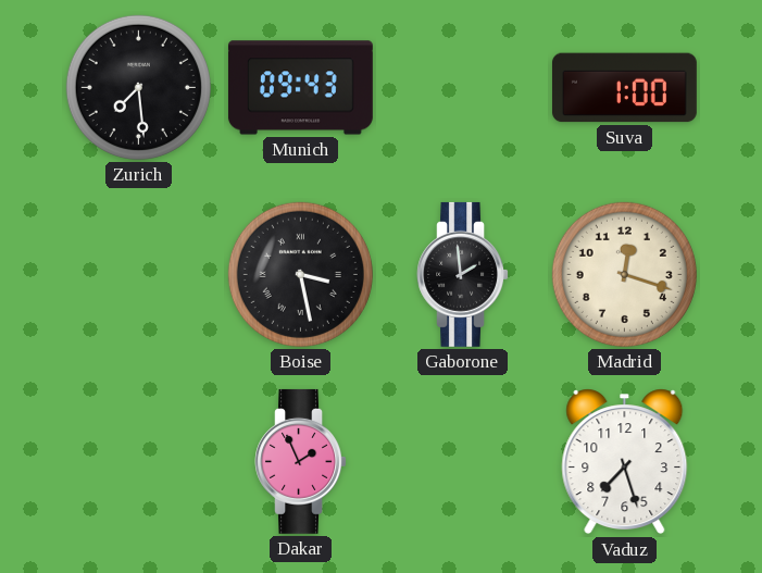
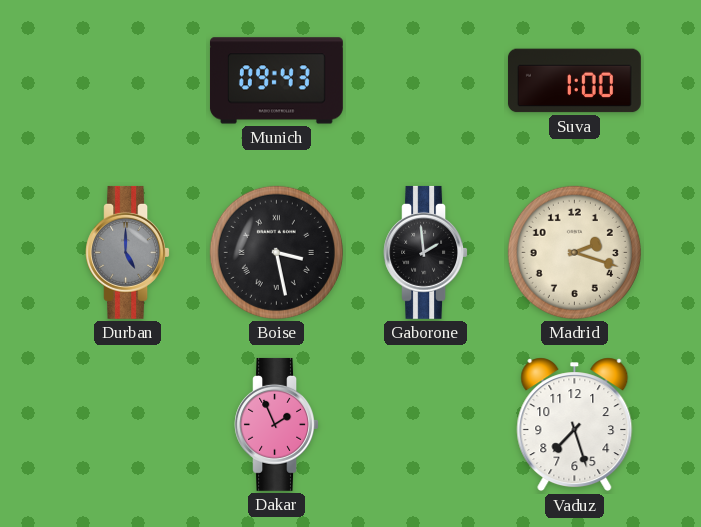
Zurich: 7:29 -> none
Durban: none -> 5:00
Madrid: 12:18 -> 2:18
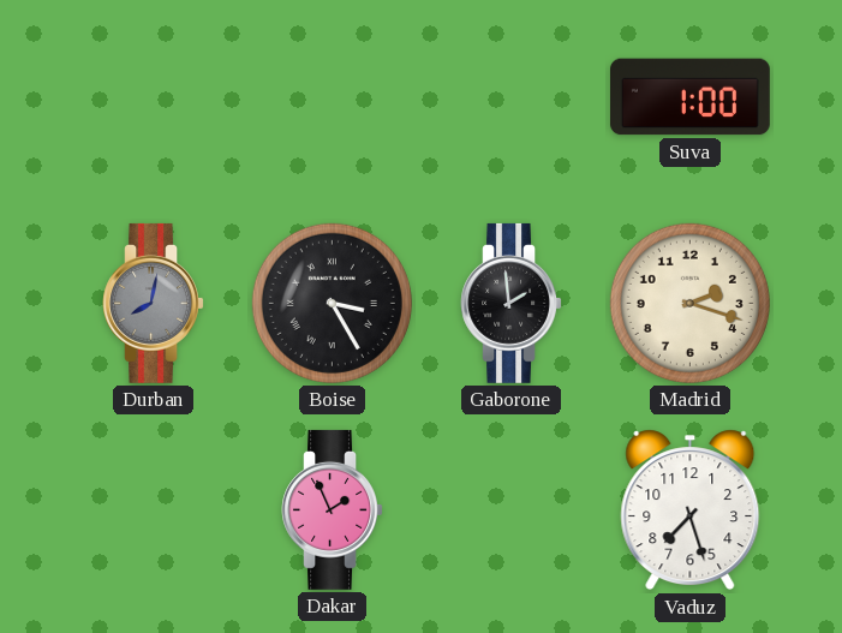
Munich: 09:43 -> none
Durban: 5:00 -> 8:02
Boise: 3:28 -> 3:25
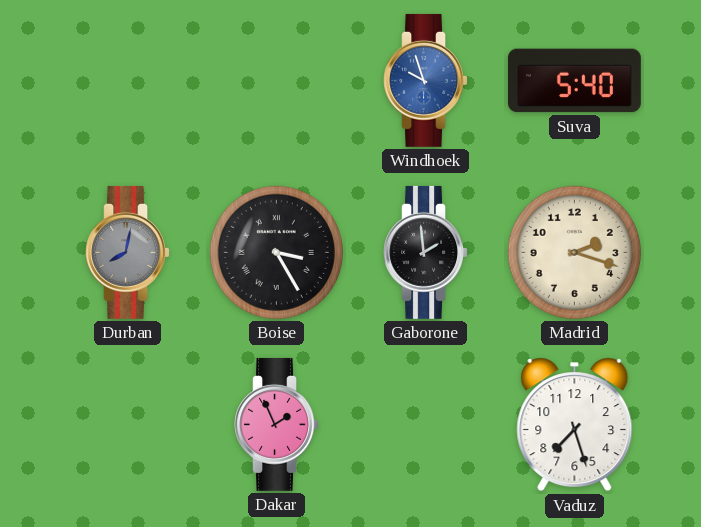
Windhoek: none -> 9:57
Suva: 1:00 -> 5:40
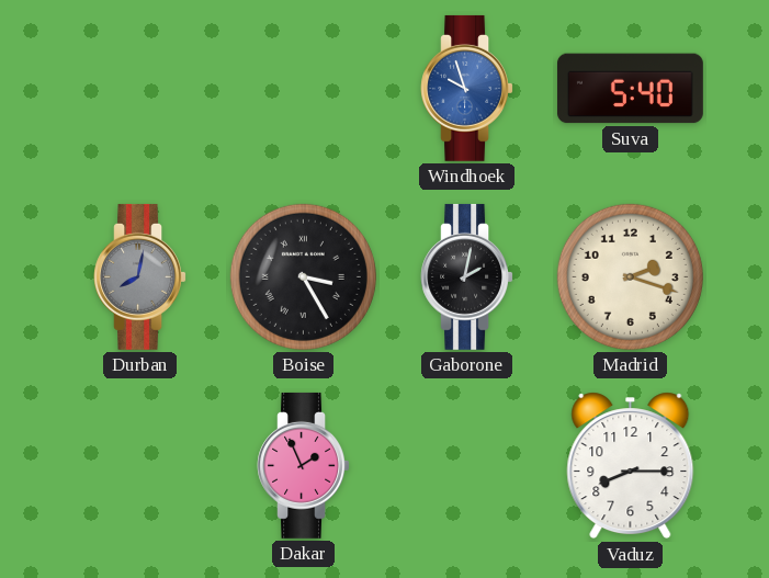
Gaborone: 1:59 -> 2:02
Vaduz: 7:27 -> 8:15
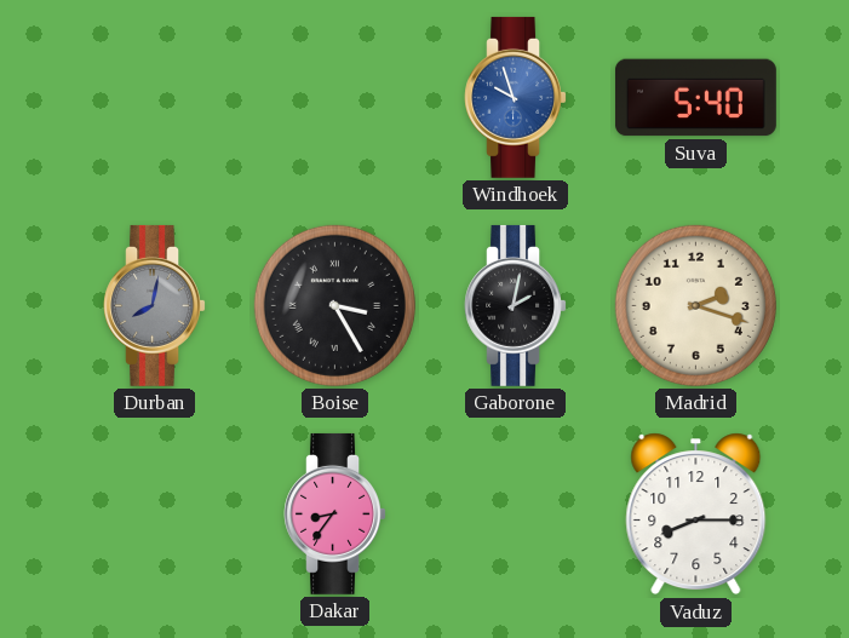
Dakar: 1:56 -> 8:36
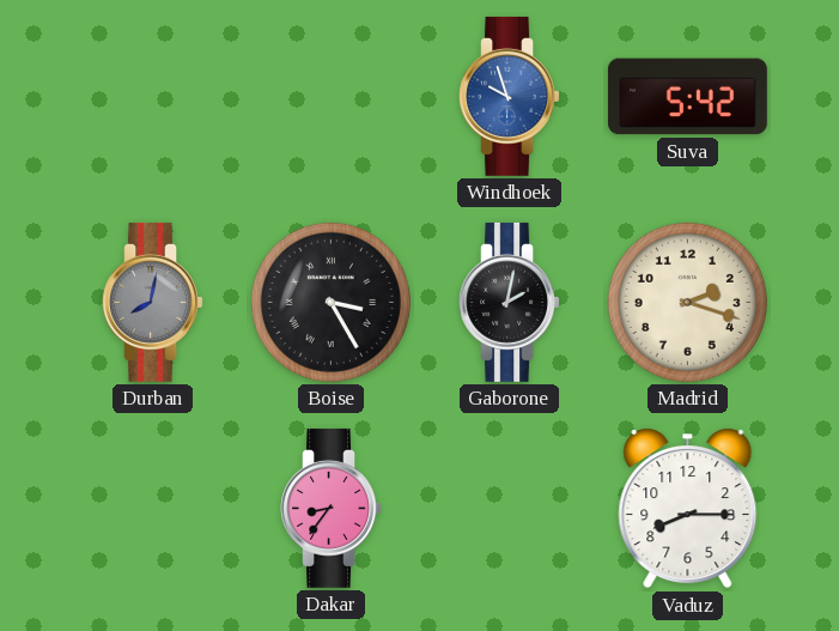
Suva: 5:40 -> 5:42
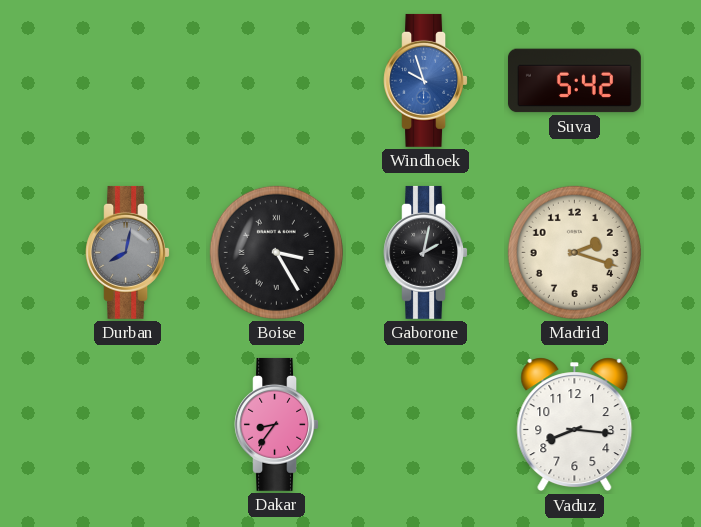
Vaduz: 8:15 -> 8:16
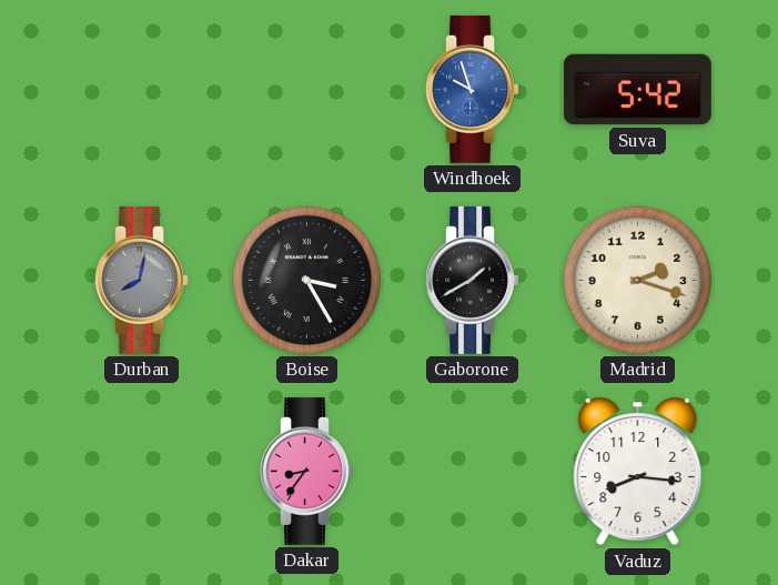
Gaborone: 2:02 -> 1:40
